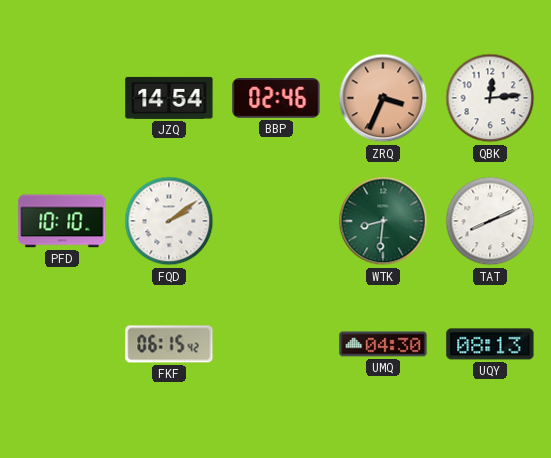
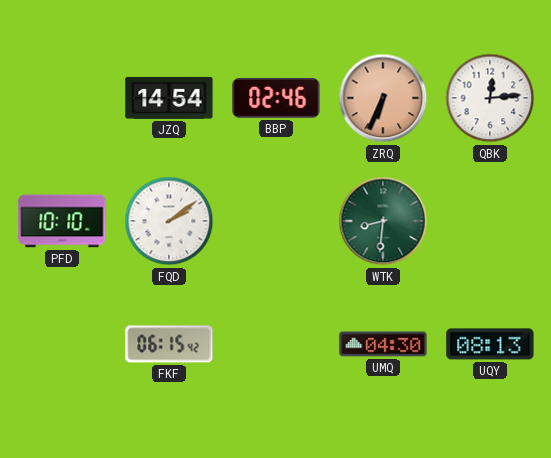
ZRQ: 3:34 -> 6:34
TAT: 8:11 -> none
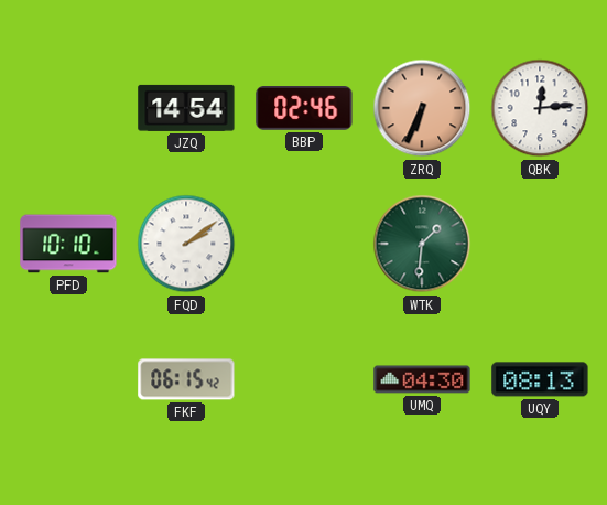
WTK: 8:31 -> 1:31
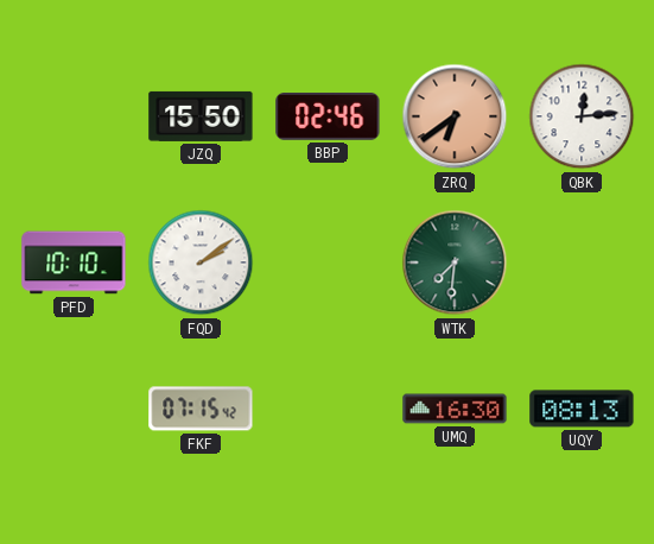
JZQ: 14:54 -> 15:50
ZRQ: 6:34 -> 6:39
WTK: 1:31 -> 7:31
FKF: 06:15 -> 07:15
UMQ: 04:30 -> 16:30
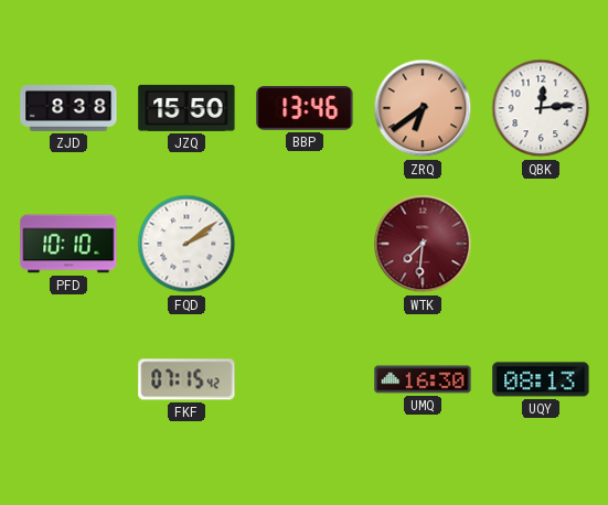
ZJD: none -> 8:38
BBP: 02:46 -> 13:46
WTK dial: green -> burgundy
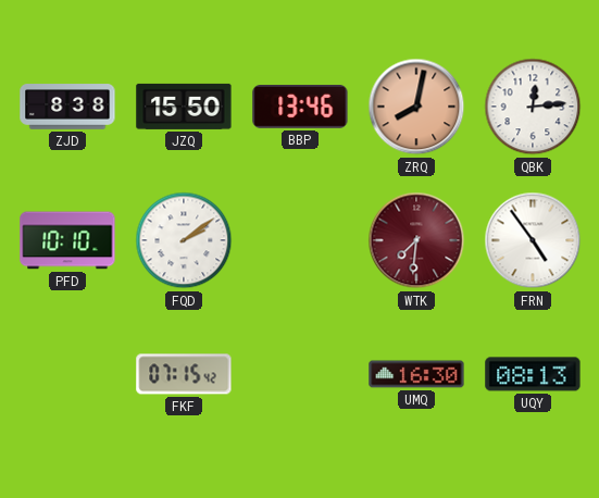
ZRQ: 6:39 -> 8:02
FRN: none -> 4:54
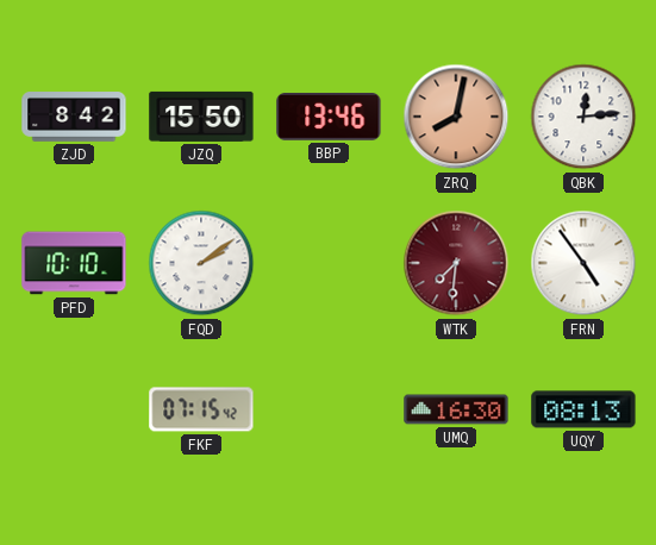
ZJD: 8:38 -> 8:42
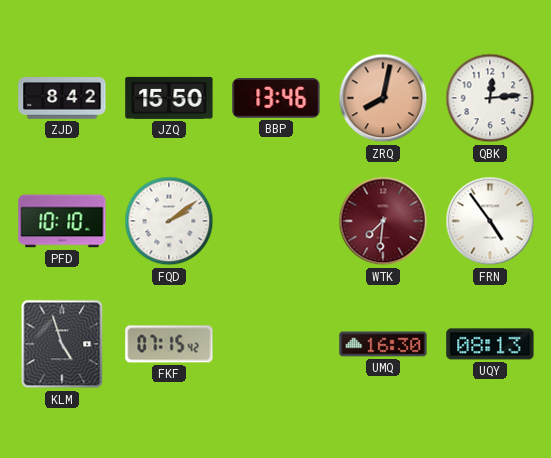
KLM: none -> 4:57
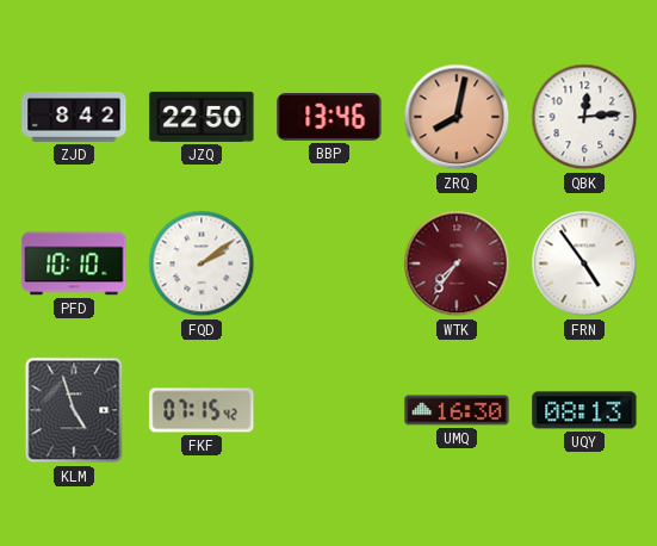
JZQ: 15:50 -> 22:50
WTK: 7:31 -> 7:36
